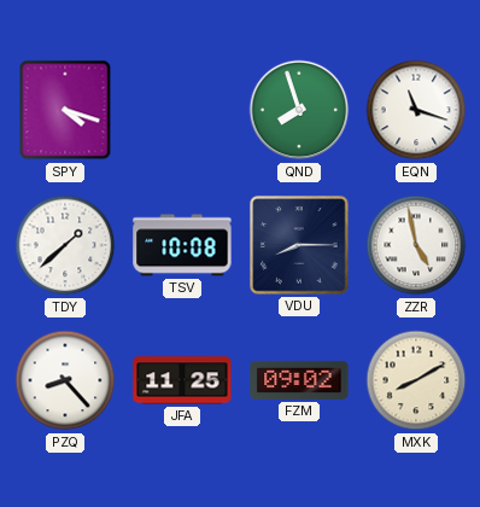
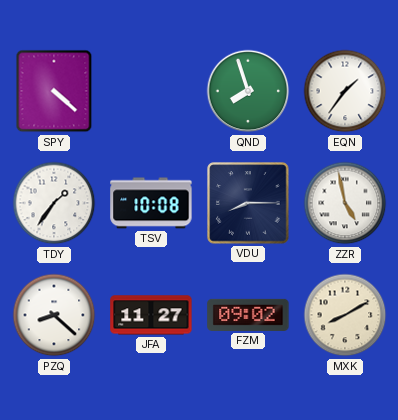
SPY: 4:18 -> 4:22
EQN: 11:18 -> 1:36
TDY: 1:38 -> 1:36
PZQ: 8:23 -> 8:22
JFA: 11:25 -> 11:27
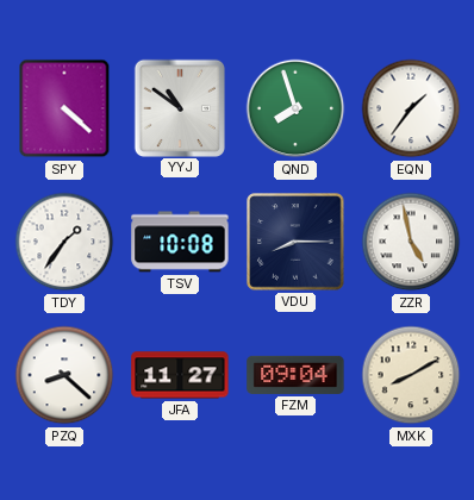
YYJ: none -> 10:51
FZM: 09:02 -> 09:04
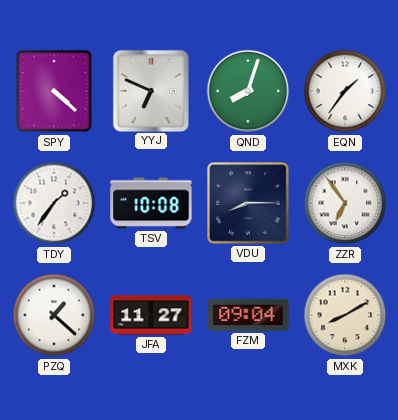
YYJ: 10:51 -> 6:49
QND: 7:57 -> 8:03
ZZR: 4:58 -> 6:54
PZQ: 8:22 -> 1:22
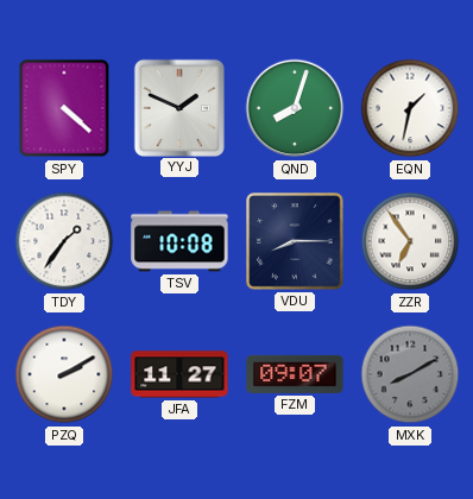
YYJ: 6:49 -> 1:49
EQN: 1:36 -> 1:32
PZQ: 1:22 -> 2:10
FZM: 09:04 -> 09:07
MXK dial: cream -> grey
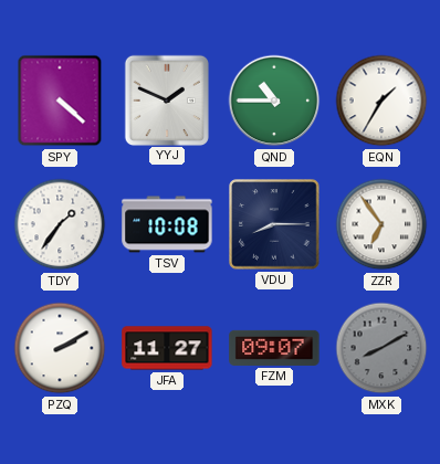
QND: 8:03 -> 10:45
EQN: 1:32 -> 1:35
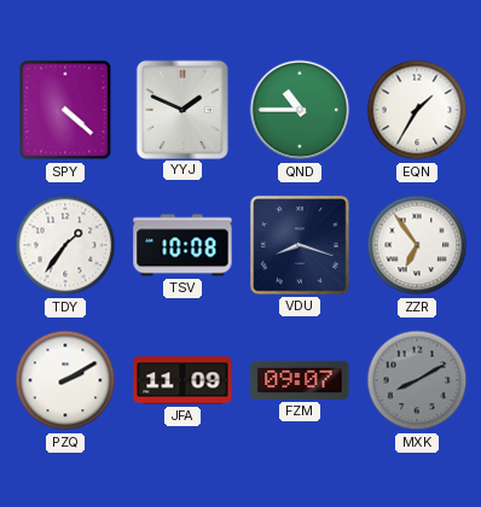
VDU: 8:15 -> 8:18
JFA: 11:27 -> 11:09
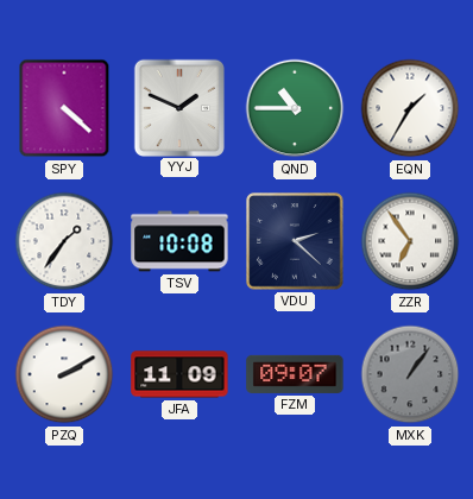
VDU: 8:18 -> 2:22
MXK: 8:10 -> 1:06
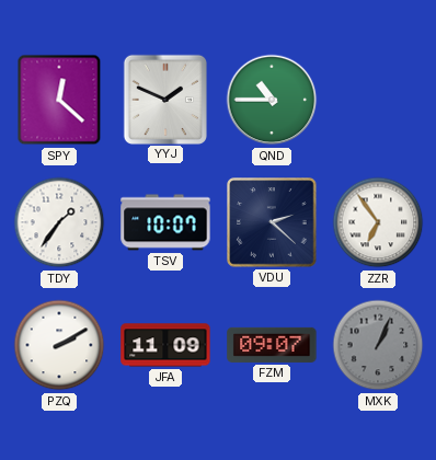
SPY: 4:22 -> 12:22
EQN: 1:35 -> none
TSV: 10:08 -> 10:07
MXK: 1:06 -> 1:04
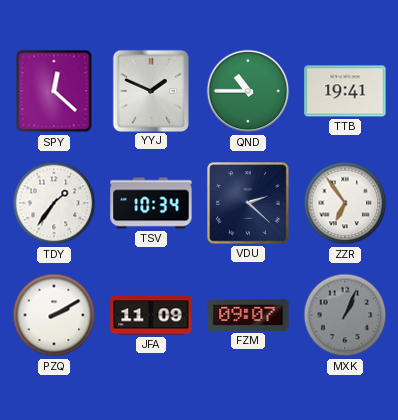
TTB: none -> 19:41
TSV: 10:07 -> 10:34
